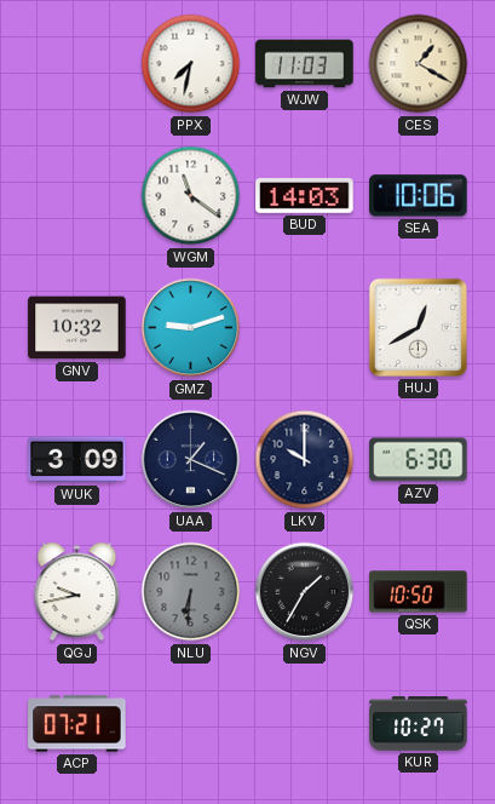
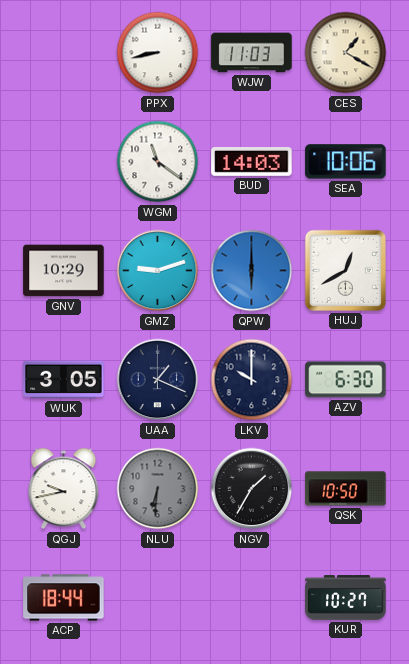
PPX: 7:32 -> 8:43
GNV: 10:32 -> 10:29
QPW: none -> 6:00
WUK: 3:09 -> 3:05
ACP: 07:21 -> 18:44
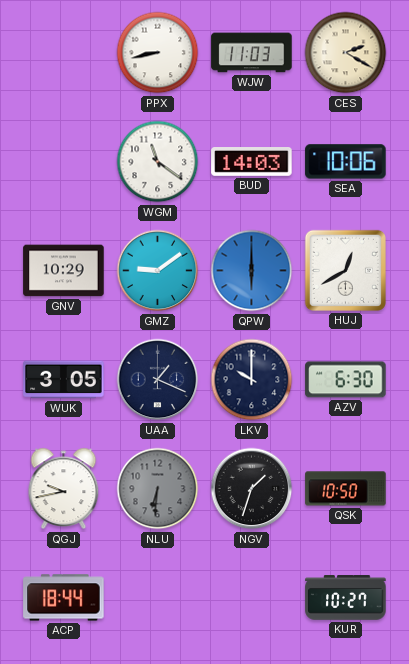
CES: 1:20 -> 2:20
GMZ: 9:12 -> 9:09
NGV: 1:35 -> 1:33
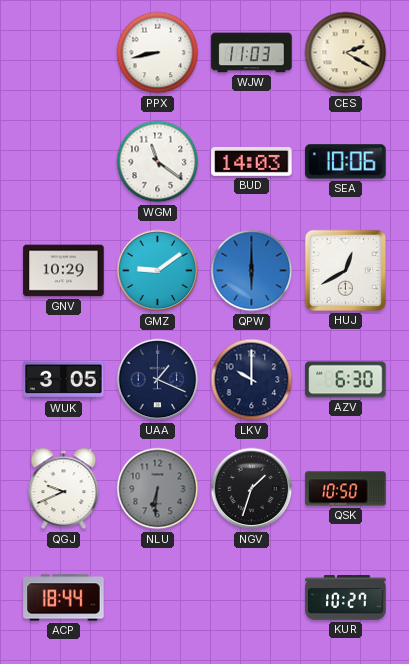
QGJ: 9:43 -> 9:41
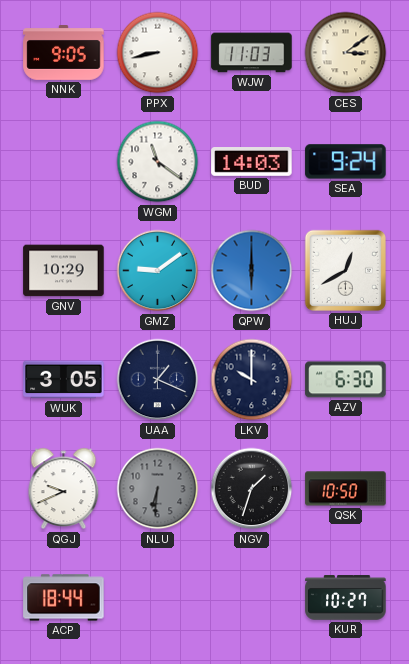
NNK: none -> 9:05
CES: 2:20 -> 3:09
SEA: 10:06 -> 9:24
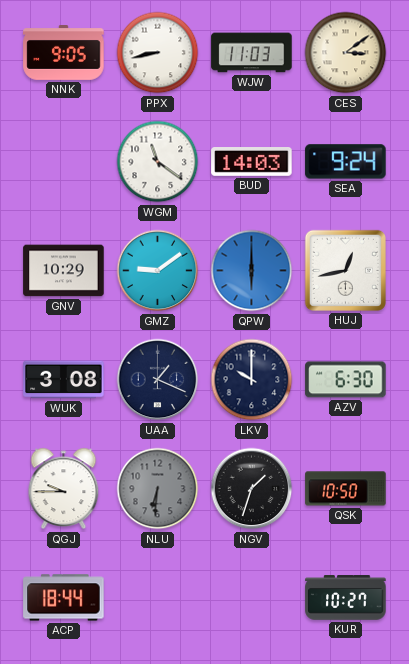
HUJ: 12:40 -> 12:43
WUK: 3:05 -> 3:08
QGJ: 9:41 -> 9:45
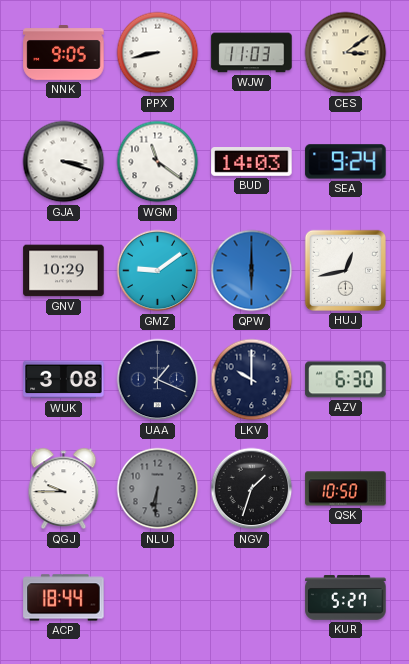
GJA: none -> 3:18
KUR: 10:27 -> 5:27
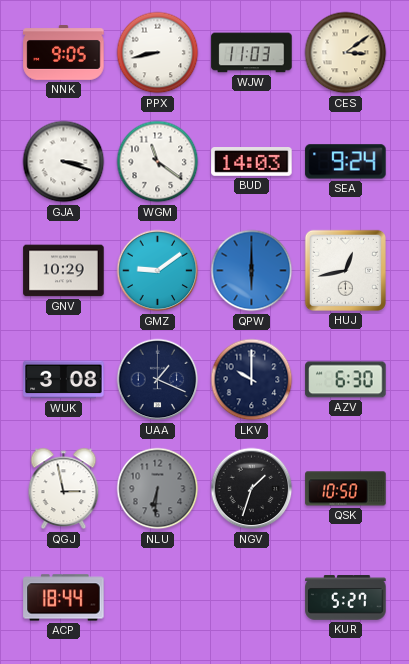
QGJ: 9:45 -> 2:58
